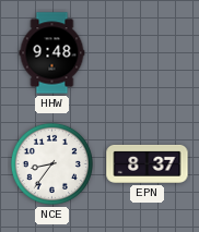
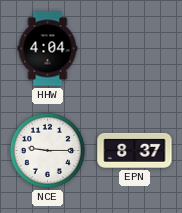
HHW: 9:48 -> 4:04
NCE: 8:36 -> 9:15
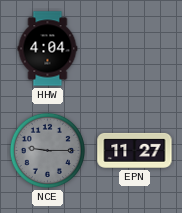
NCE dial: white -> grey
EPN: 8:37 -> 11:27
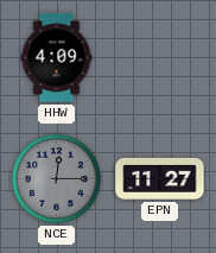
HHW: 4:04 -> 4:09
NCE: 9:15 -> 12:15
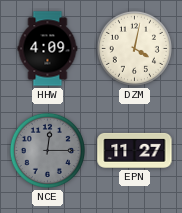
DZM: none -> 4:02
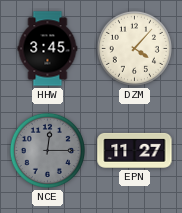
HHW: 4:09 -> 3:45
DZM: 4:02 -> 4:07
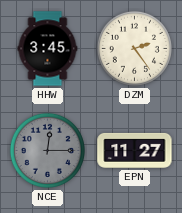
DZM: 4:07 -> 2:24
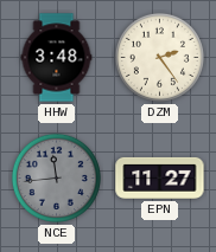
HHW: 3:45 -> 3:48
NCE: 12:15 -> 11:44
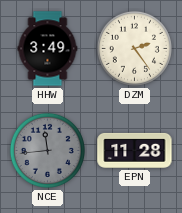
HHW: 3:48 -> 3:49
EPN: 11:27 -> 11:28
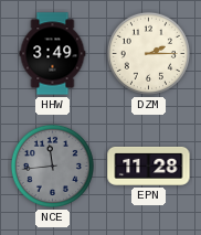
DZM: 2:24 -> 2:15
